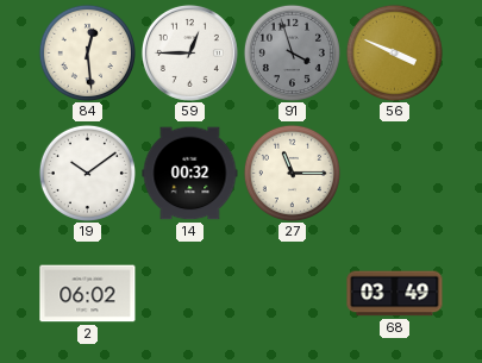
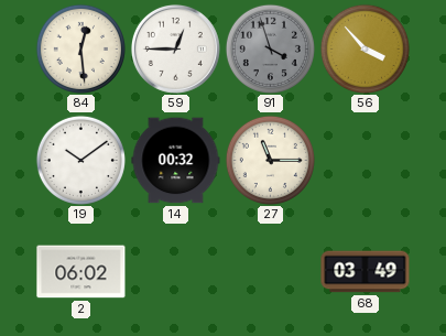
56: 3:49 -> 3:53
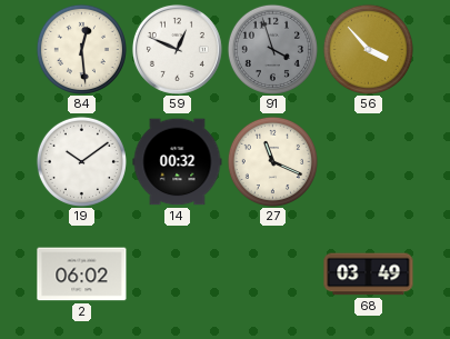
59: 12:45 -> 12:49
27: 11:15 -> 11:19
